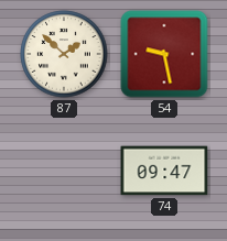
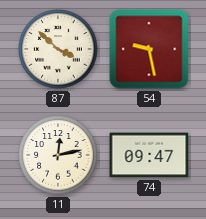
87: 1:52 -> 3:52
11: none -> 12:13
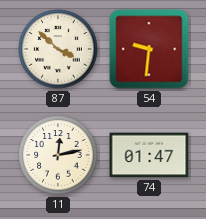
54: 9:28 -> 9:31
74: 09:47 -> 01:47
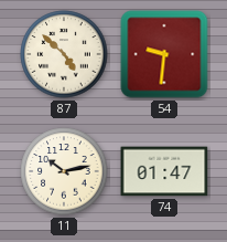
87: 3:52 -> 4:52
11: 12:13 -> 10:13
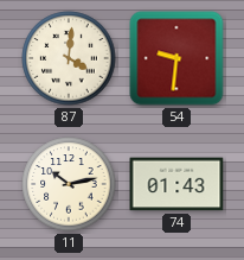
87: 4:52 -> 4:01
74: 01:47 -> 01:43
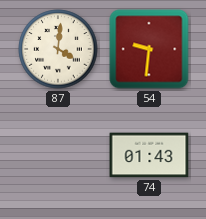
11: 10:13 -> none
